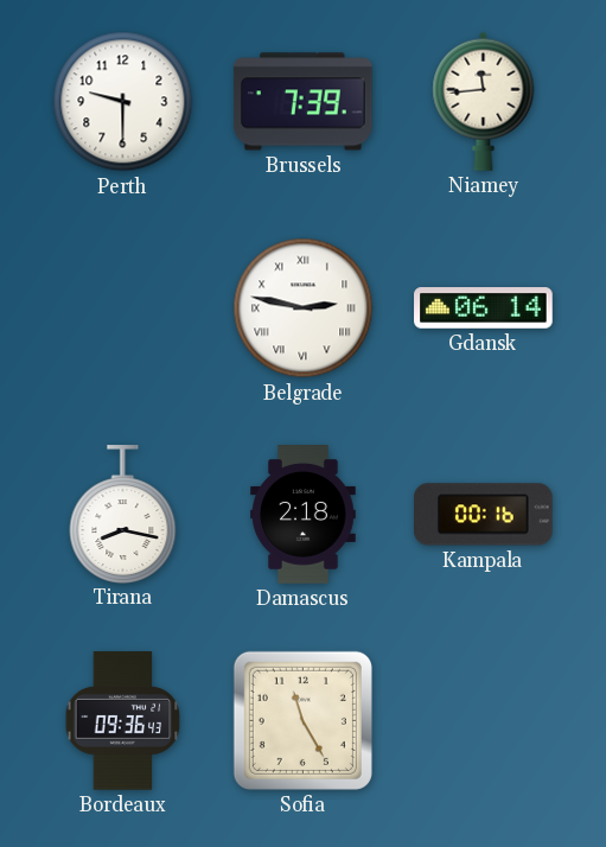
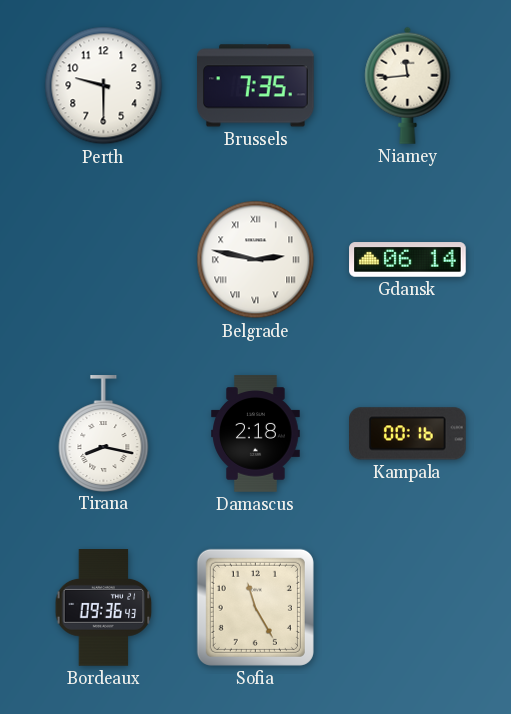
Brussels: 7:39 -> 7:35
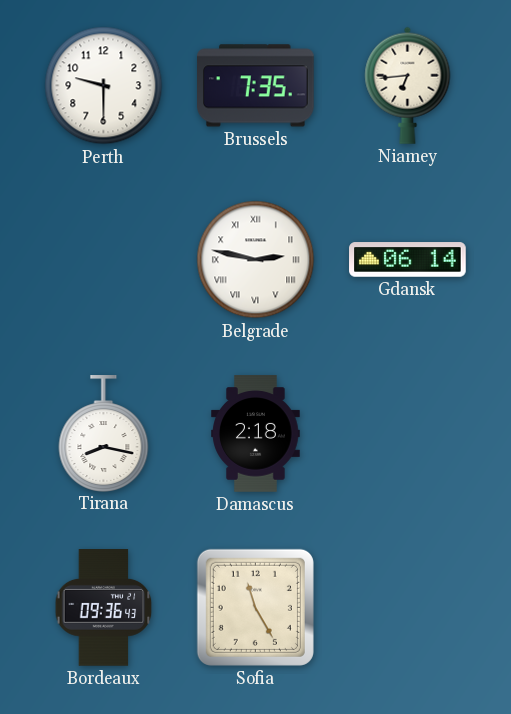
Niamey: 11:44 -> 6:44
Kampala: 00:16 -> none
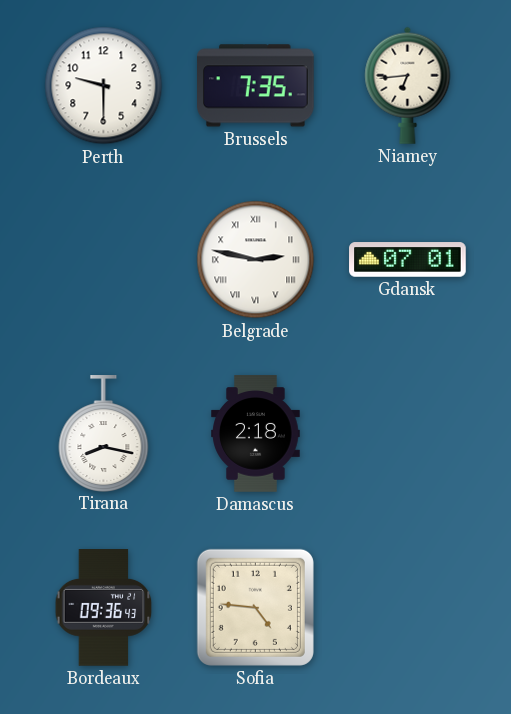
Gdansk: 06:14 -> 07:01
Sofia: 11:25 -> 4:46
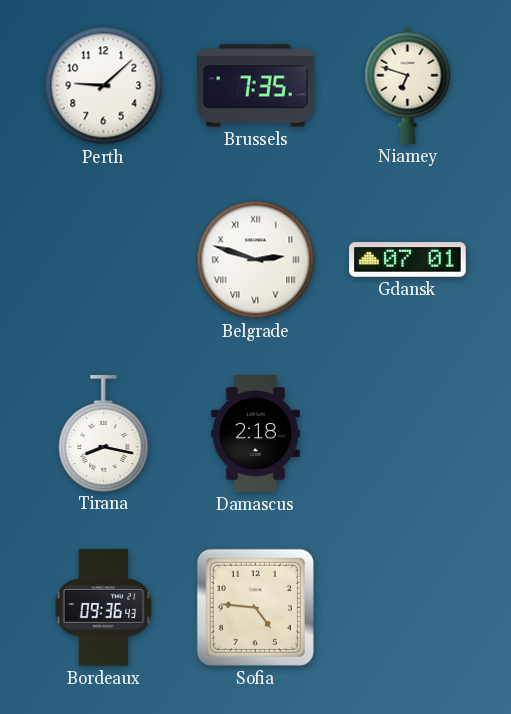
Perth: 9:30 -> 9:08
Niamey: 6:44 -> 6:48
Belgrade: 2:47 -> 2:48
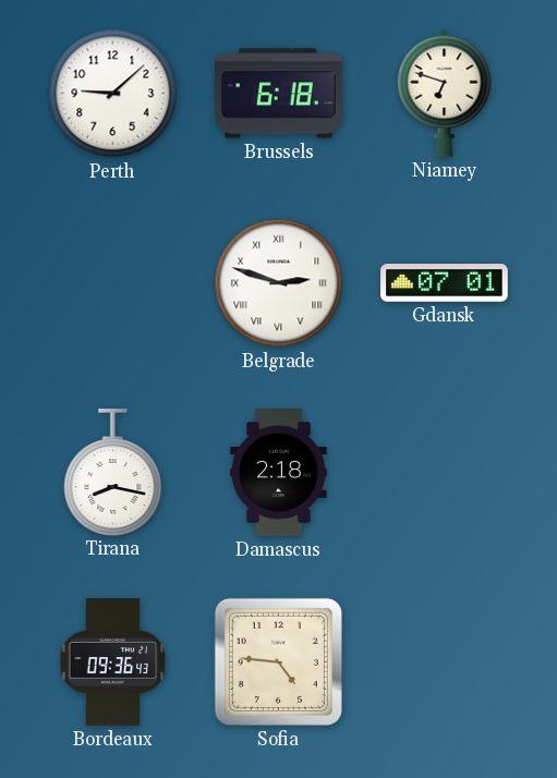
Brussels: 7:35 -> 6:18
